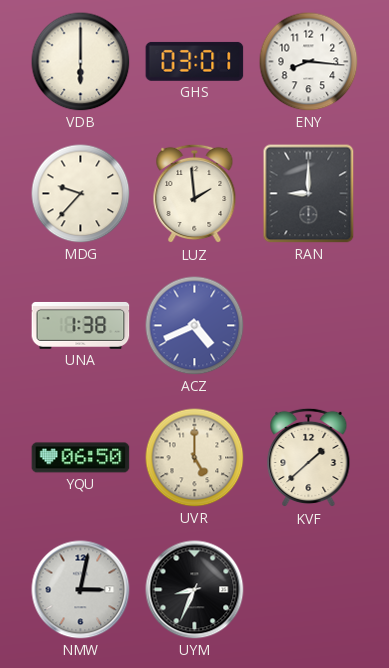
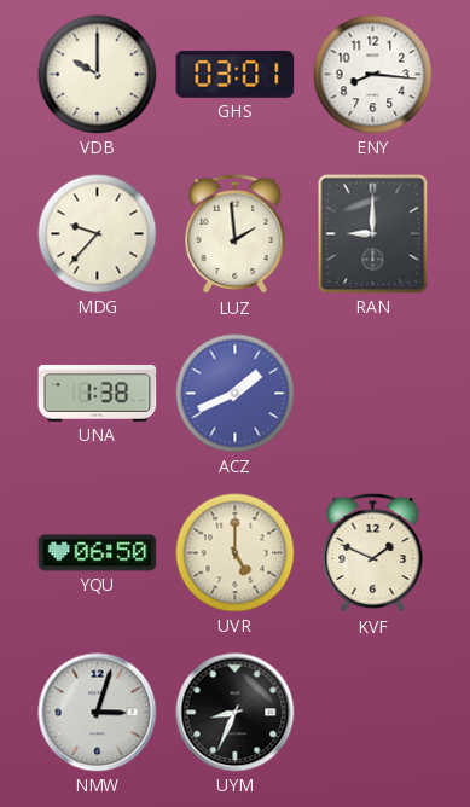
VDB: 6:00 -> 10:00
ACZ: 4:41 -> 1:41
KVF: 1:38 -> 1:49
NMW: 3:02 -> 3:03
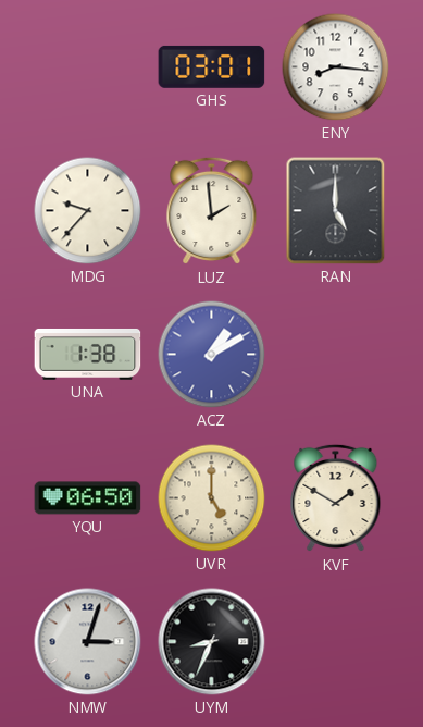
VDB: 10:00 -> none
RAN: 9:00 -> 5:00
ACZ: 1:41 -> 1:10
KVF: 1:49 -> 1:50
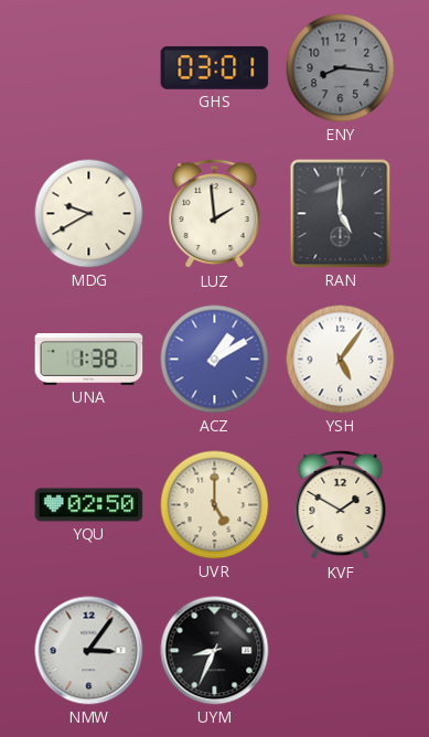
ENY dial: white -> grey
MDG: 9:37 -> 9:40
YSH: none -> 5:06
YQU: 06:50 -> 02:50
NMW: 3:03 -> 3:06
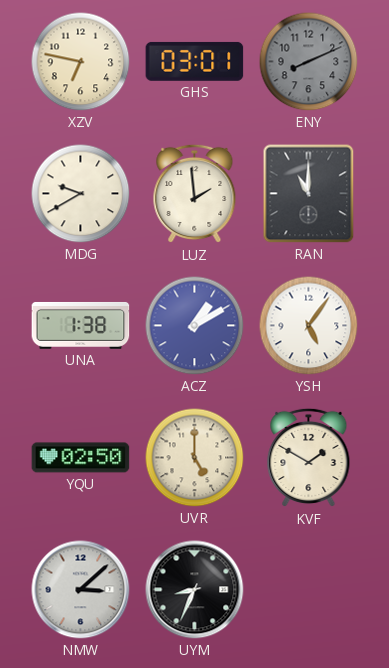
XZV: none -> 6:47
ENY: 8:16 -> 8:11
RAN: 5:00 -> 11:00
NMW: 3:06 -> 3:08
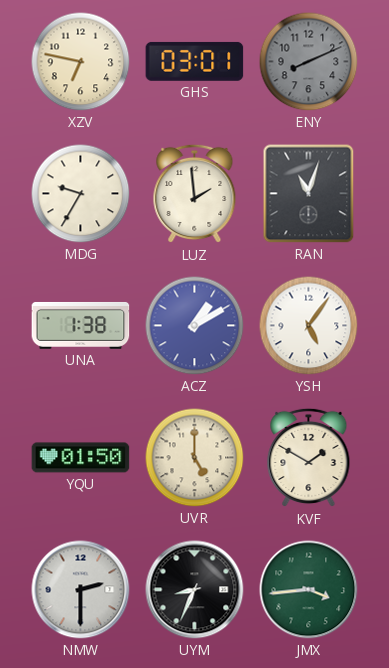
MDG: 9:40 -> 9:35
RAN: 11:00 -> 11:03
YQU: 02:50 -> 01:50
NMW: 3:08 -> 2:30
JMX: none -> 3:44
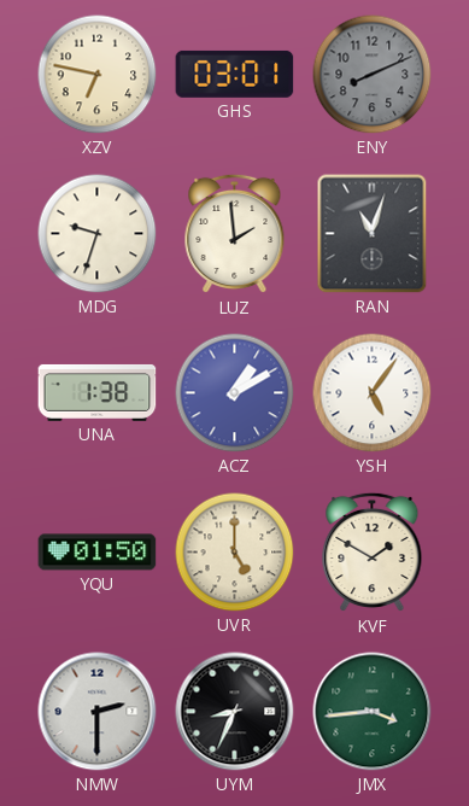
MDG: 9:35 -> 9:33
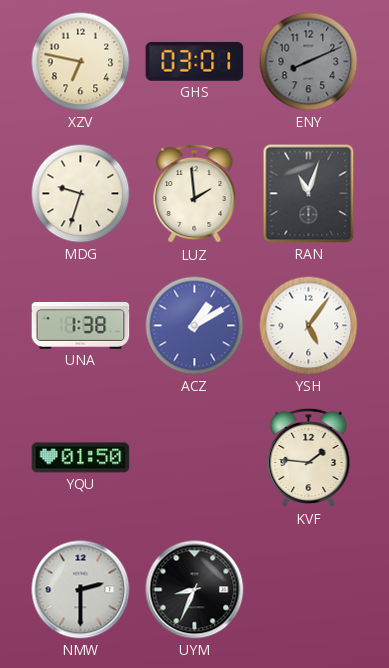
UVR: 5:00 -> none
KVF: 1:50 -> 1:46
JMX: 3:44 -> none
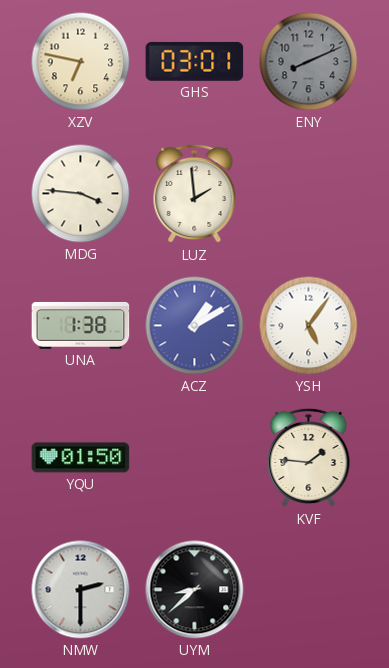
MDG: 9:33 -> 3:46
RAN: 11:03 -> none
UYM: 8:34 -> 8:38
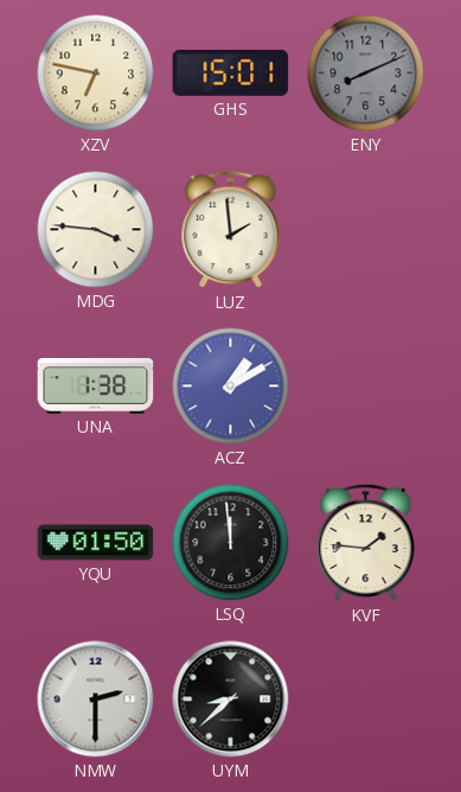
GHS: 03:01 -> 15:01
YSH: 5:06 -> none
LSQ: none -> 11:59
